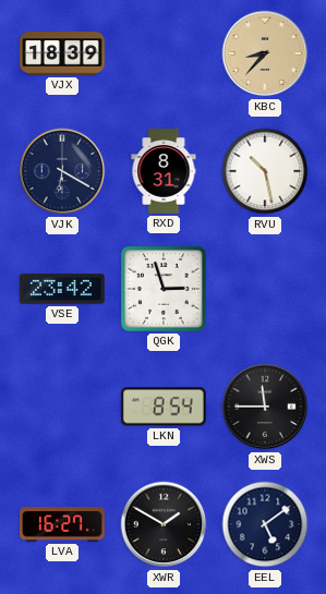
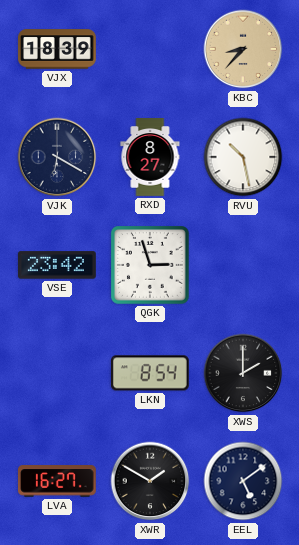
RXD: 8:31 -> 8:27
XWS: 11:45 -> 2:00
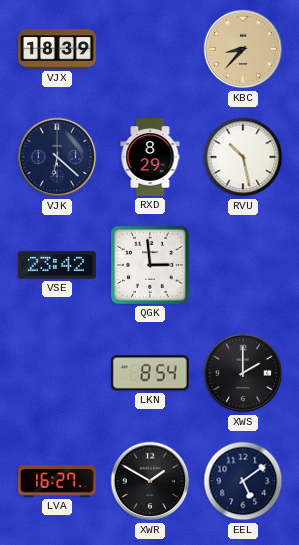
VJK: 6:20 -> 6:22
RXD: 8:27 -> 8:29
QGK: 2:57 -> 2:59
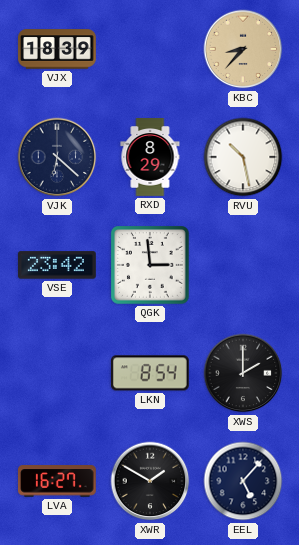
EEL: 5:09 -> 5:07
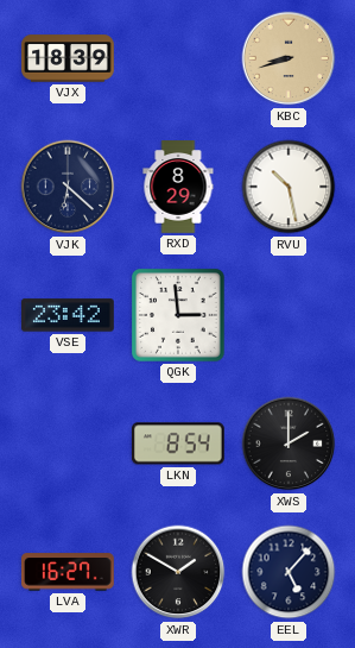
KBC: 8:37 -> 8:42
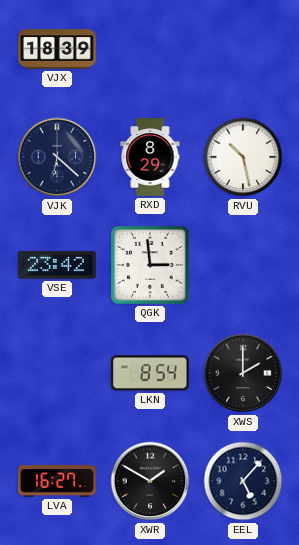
KBC: 8:42 -> none
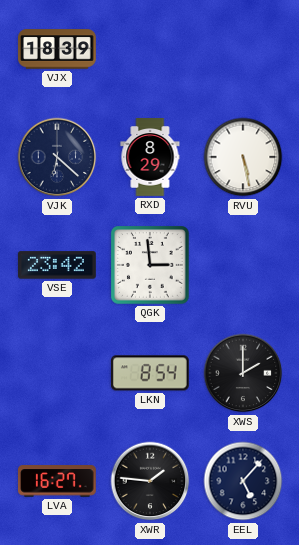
RVU: 10:28 -> 5:28
XWR: 1:50 -> 1:46
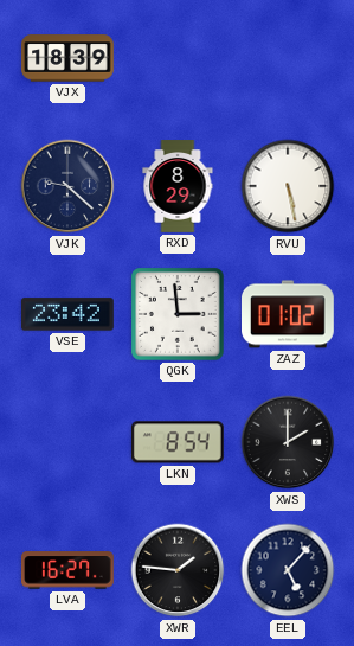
VJK: 6:22 -> 9:22
ZAZ: none -> 01:02
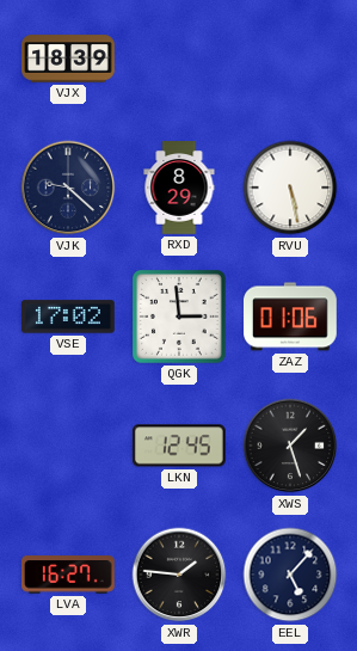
VSE: 23:42 -> 17:02
ZAZ: 01:02 -> 01:06
LKN: 8:54 -> 12:45
XWS: 2:00 -> 1:27
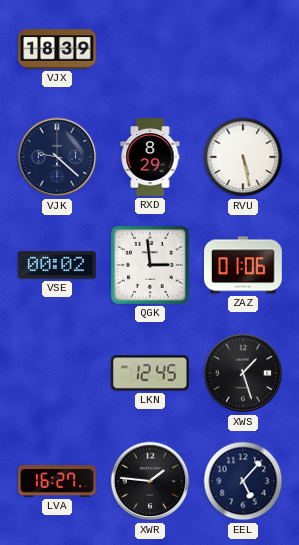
VSE: 17:02 -> 00:02
